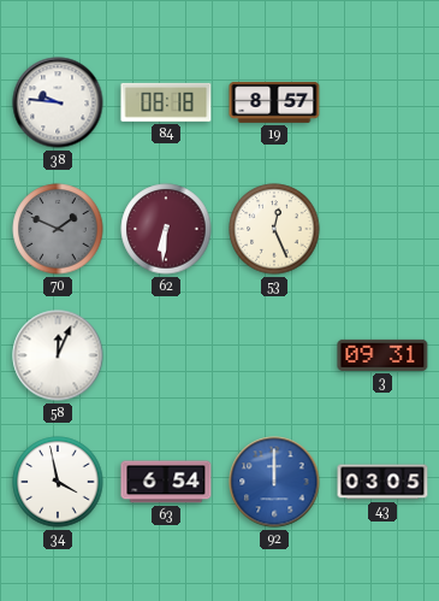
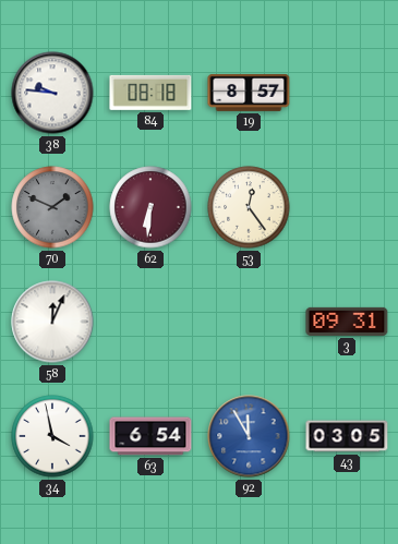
53: 12:26 -> 12:24
92: 12:00 -> 11:55
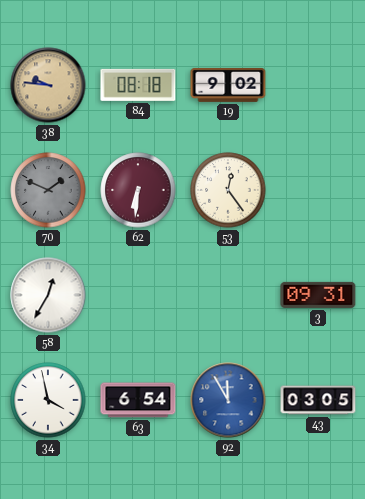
38 dial: white -> champagne
19: 8:57 -> 9:02
58: 12:04 -> 12:35
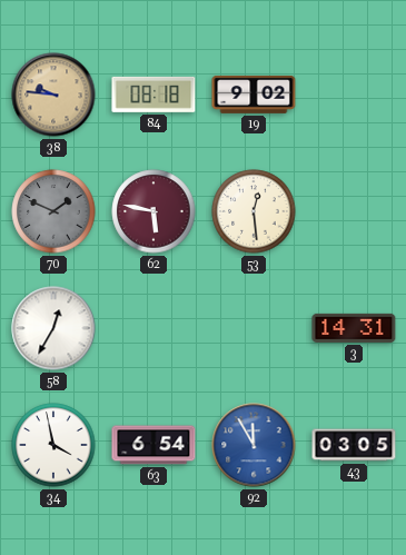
62: 6:31 -> 5:47
53: 12:24 -> 12:29
3: 09:31 -> 14:31
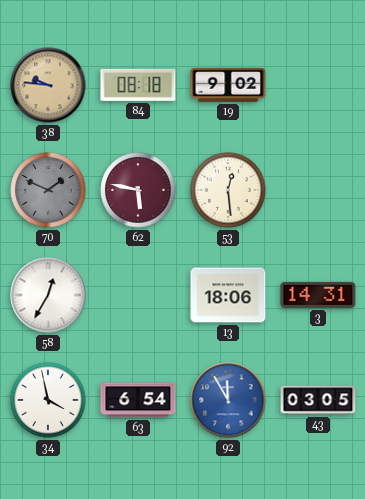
13: none -> 18:06
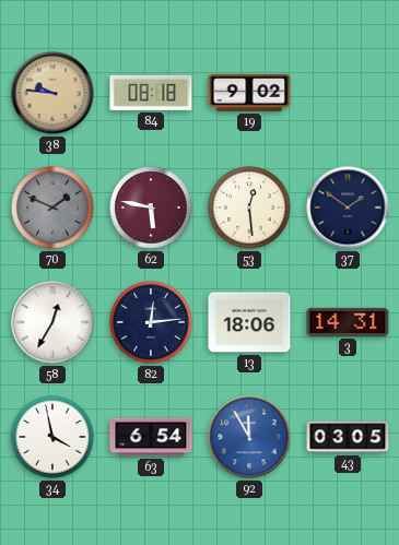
37: none -> 1:51
82: none -> 12:14
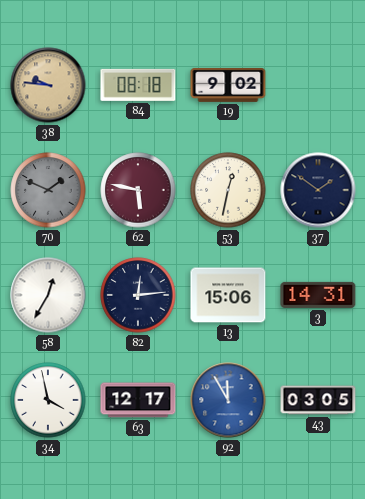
53: 12:29 -> 12:32
13: 18:06 -> 15:06
63: 6:54 -> 12:17
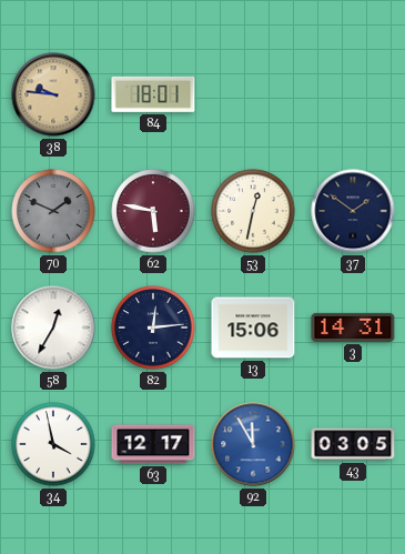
84: 08:18 -> 18:01
19: 9:02 -> none
